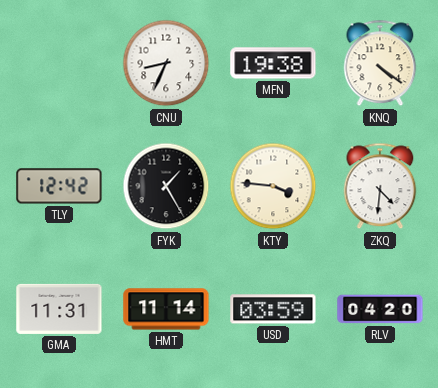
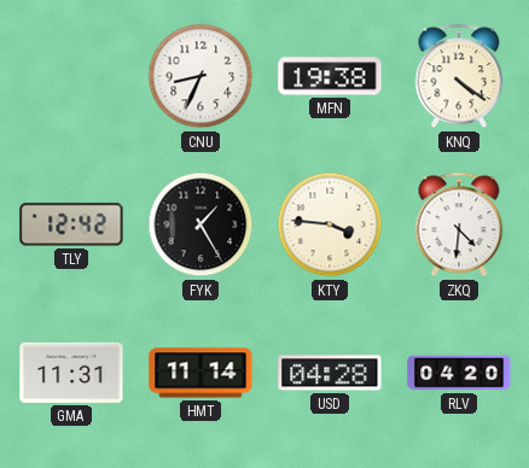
USD: 03:59 -> 04:28
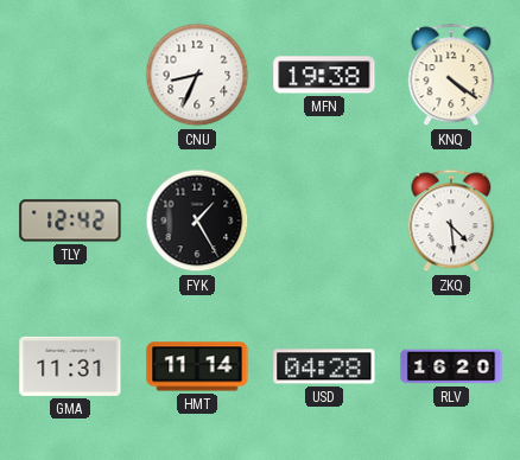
KTY: 3:46 -> none
ZKQ: 4:31 -> 4:29
RLV: 04:20 -> 16:20
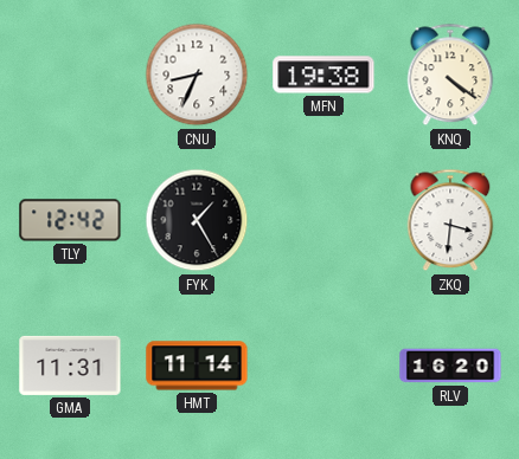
ZKQ: 4:29 -> 3:31
USD: 04:28 -> none
